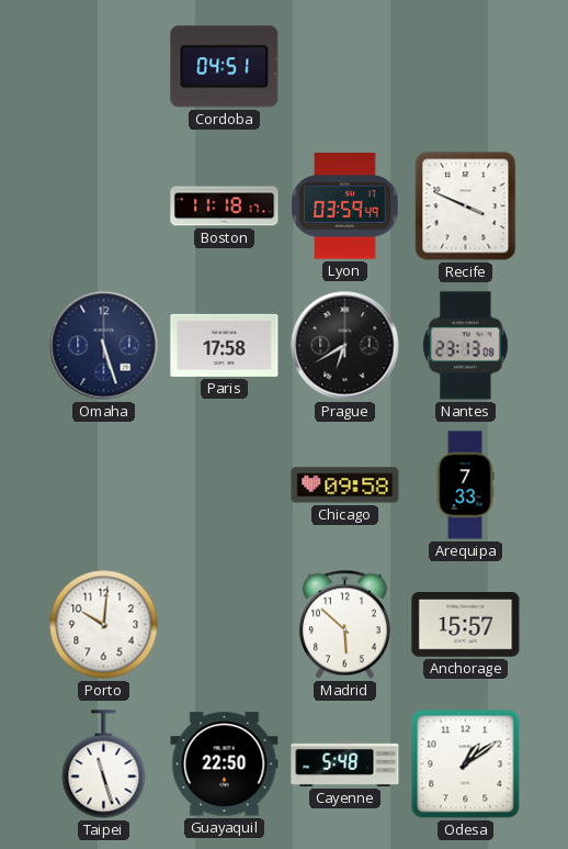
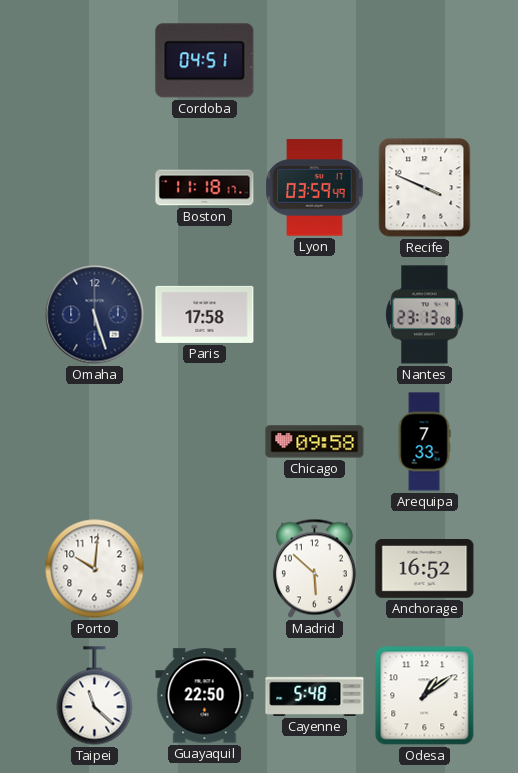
Prague: 6:40 -> none
Anchorage: 15:57 -> 16:52
Taipei: 11:27 -> 11:22
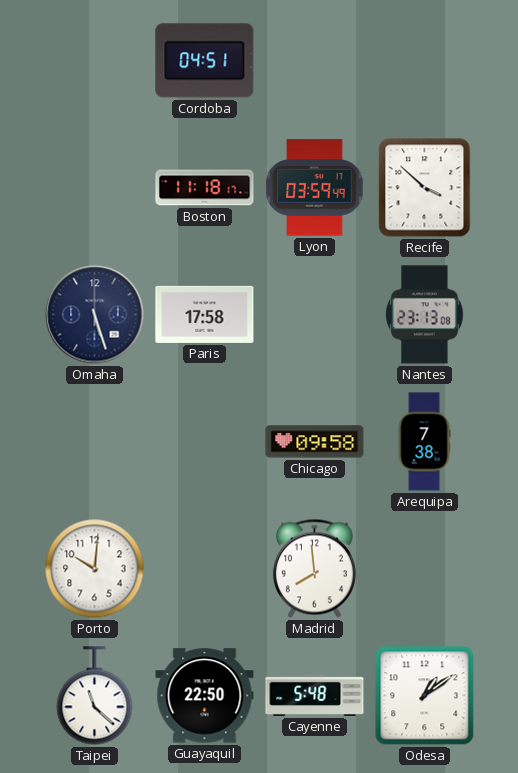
Recife: 3:49 -> 3:52
Arequipa: 7:33 -> 7:38
Madrid: 5:52 -> 7:59
Anchorage: 16:52 -> none
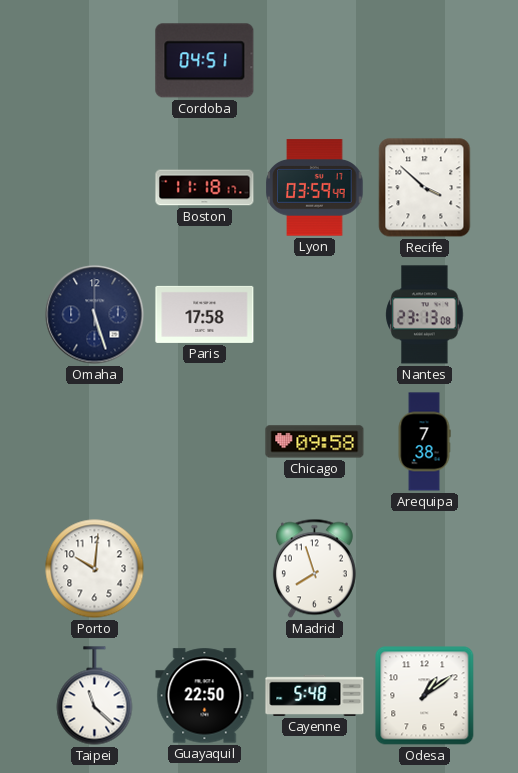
Madrid: 7:59 -> 7:57
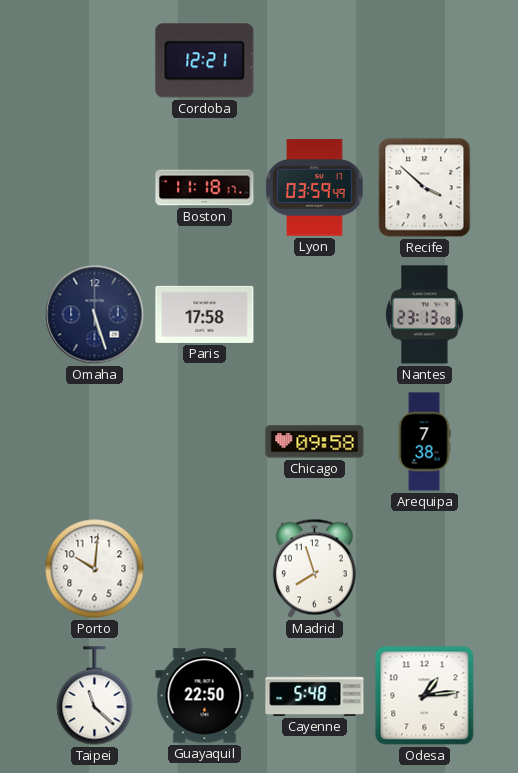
Cordoba: 04:51 -> 12:21
Odesa: 1:09 -> 1:14
